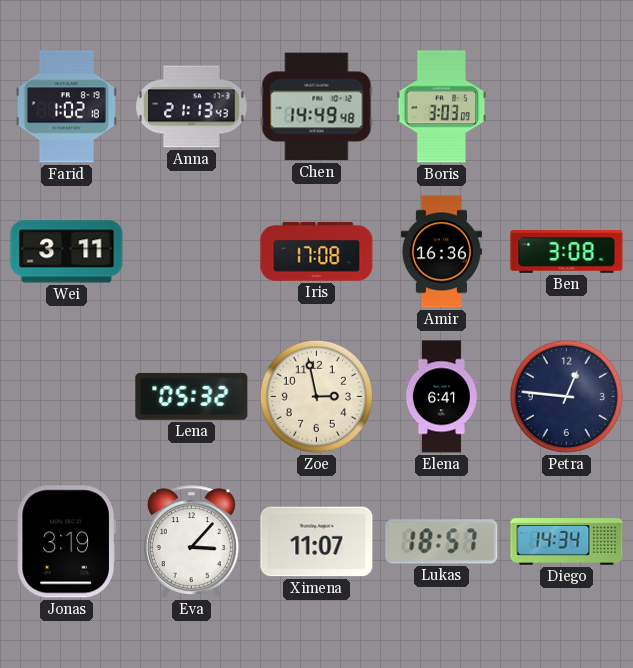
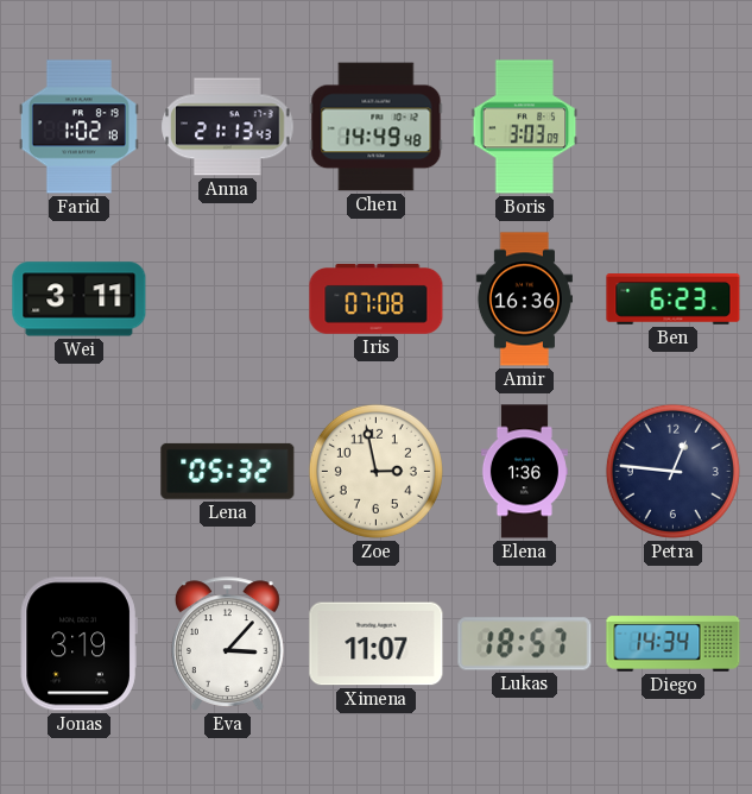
Iris: 17:08 -> 07:08
Ben: 3:08 -> 6:23
Elena: 6:41 -> 1:36
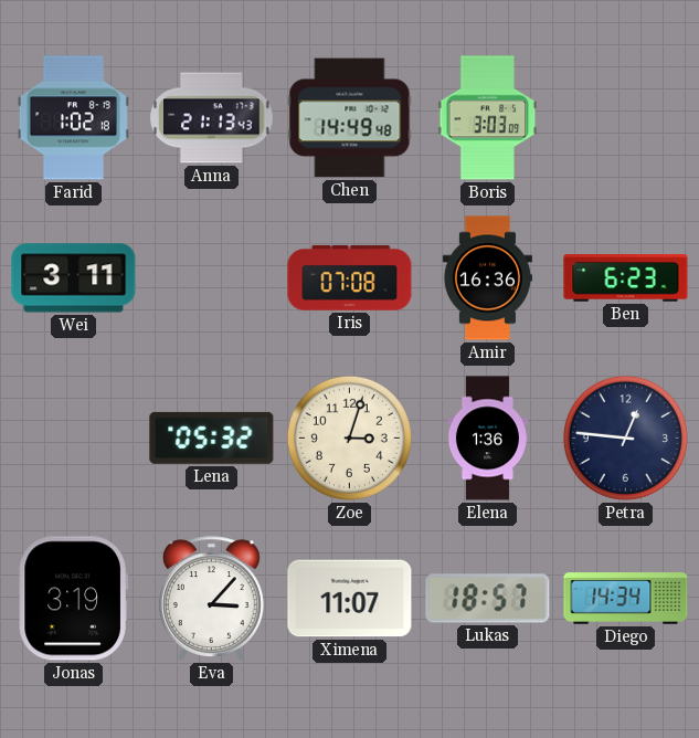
Zoe: 2:58 -> 3:03
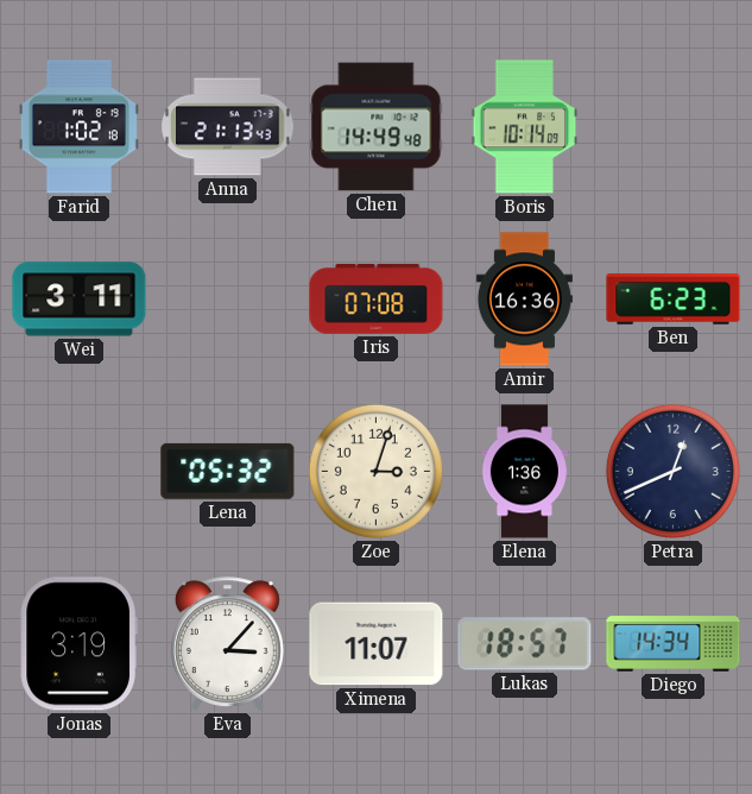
Boris: 3:03 -> 10:14
Petra: 12:46 -> 12:41
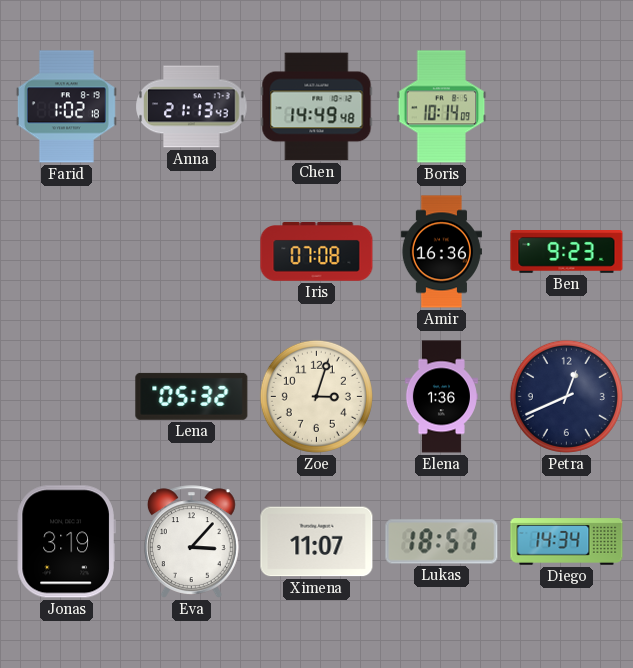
Wei: 3:11 -> none
Ben: 6:23 -> 9:23
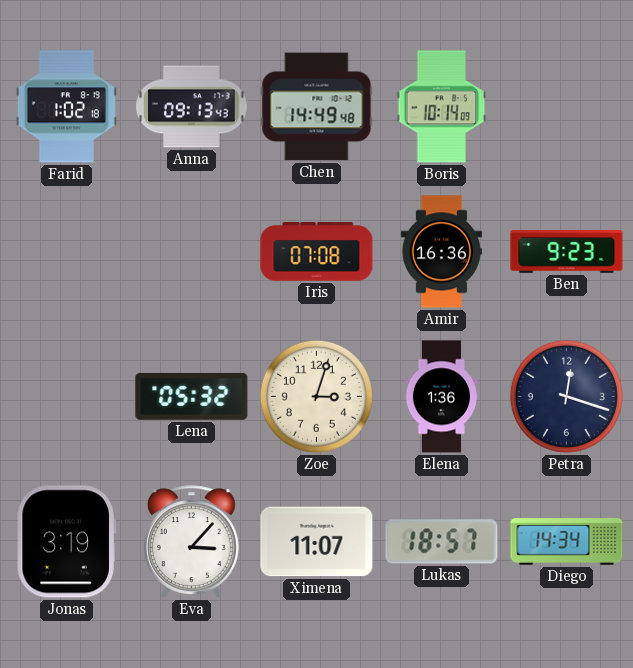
Anna: 21:13 -> 09:13
Petra: 12:41 -> 12:18
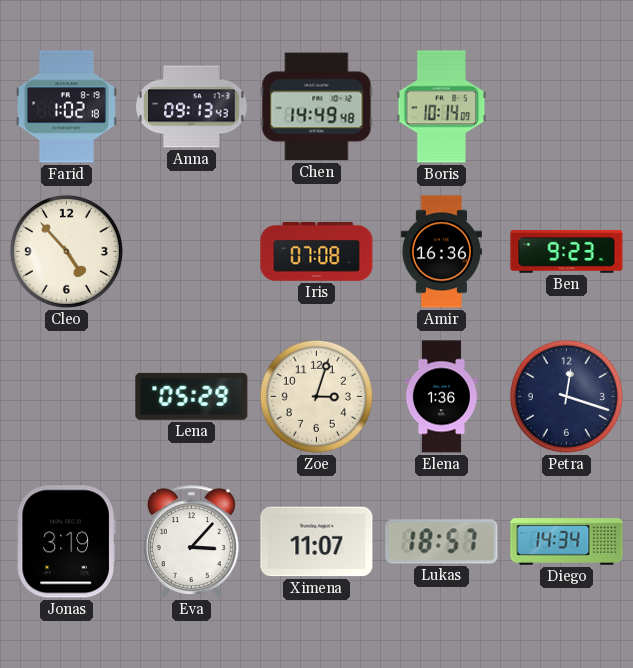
Cleo: none -> 4:53
Lena: 05:32 -> 05:29
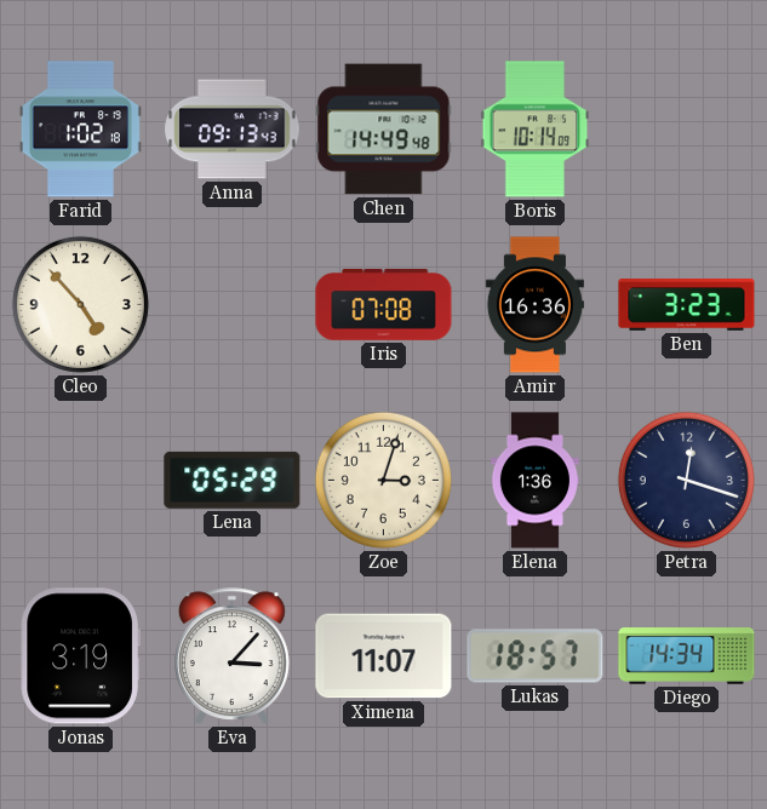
Ben: 9:23 -> 3:23
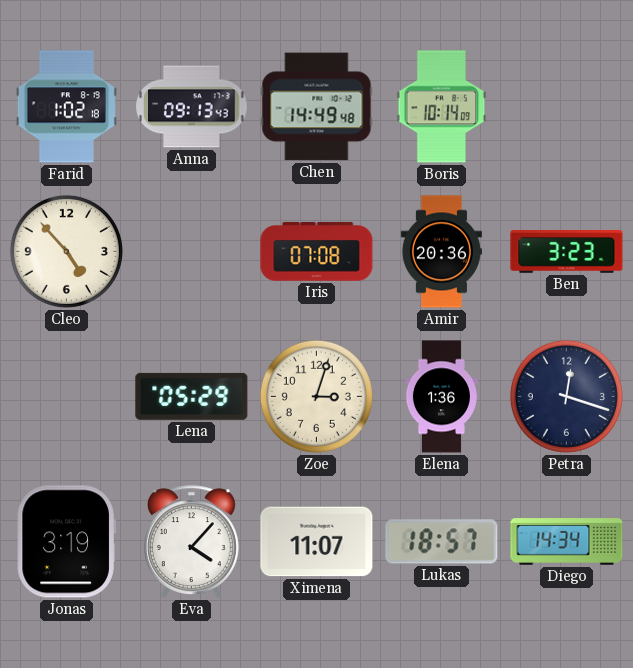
Amir: 16:36 -> 20:36
Eva: 3:07 -> 4:07
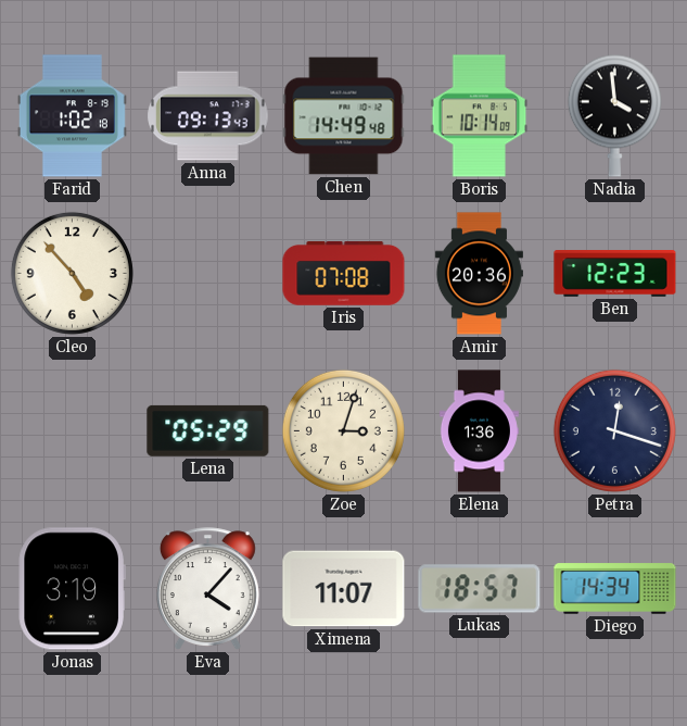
Nadia: none -> 3:59
Ben: 3:23 -> 12:23
